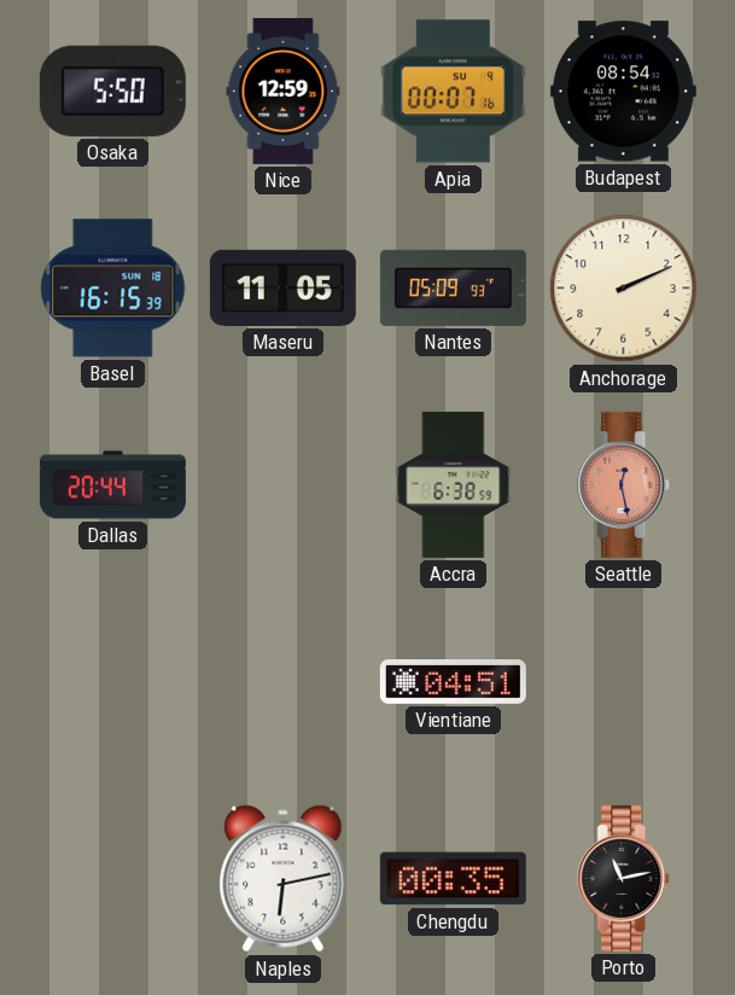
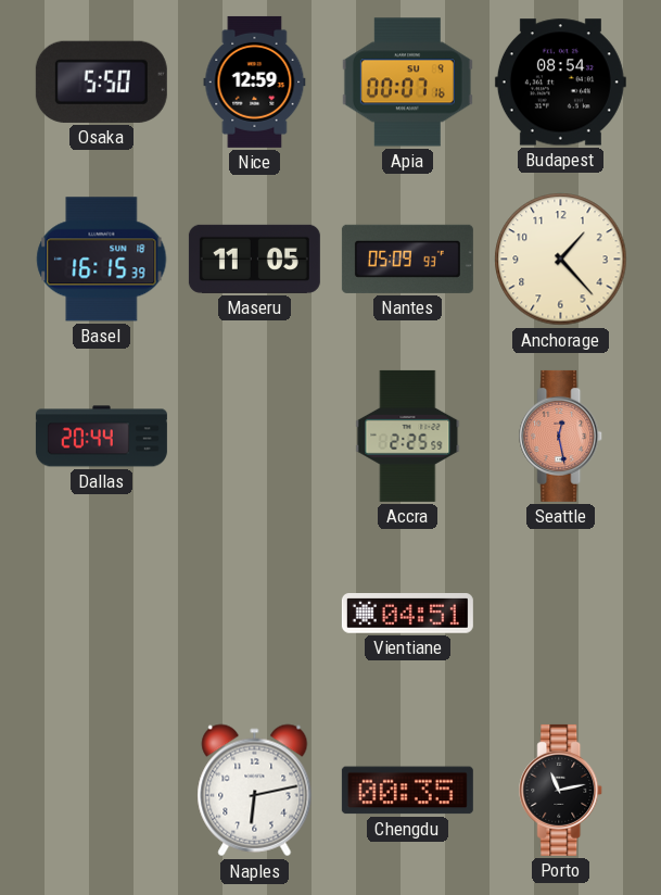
Anchorage: 2:11 -> 1:23
Accra: 6:38 -> 2:25
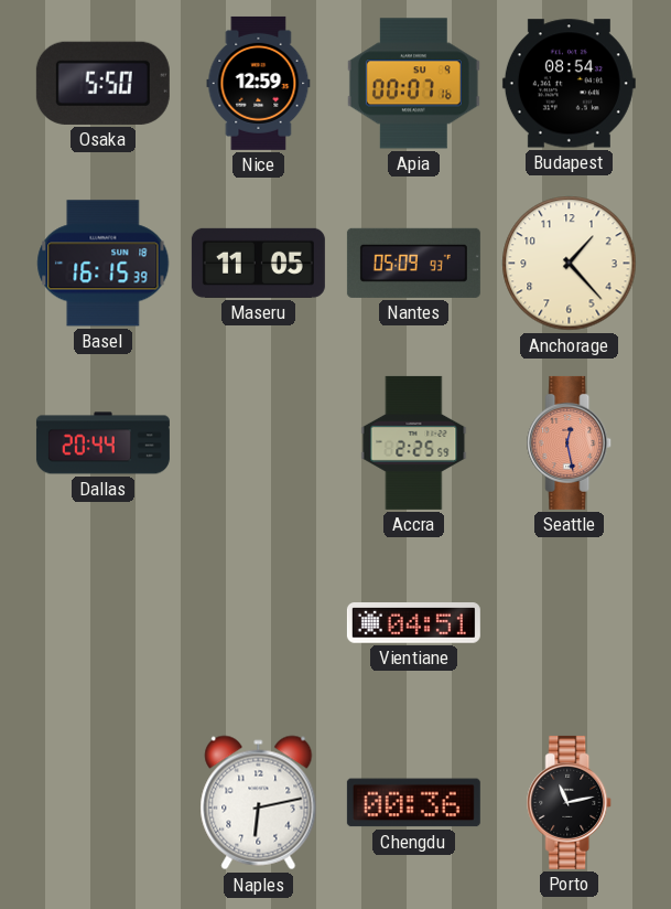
Chengdu: 00:35 -> 00:36
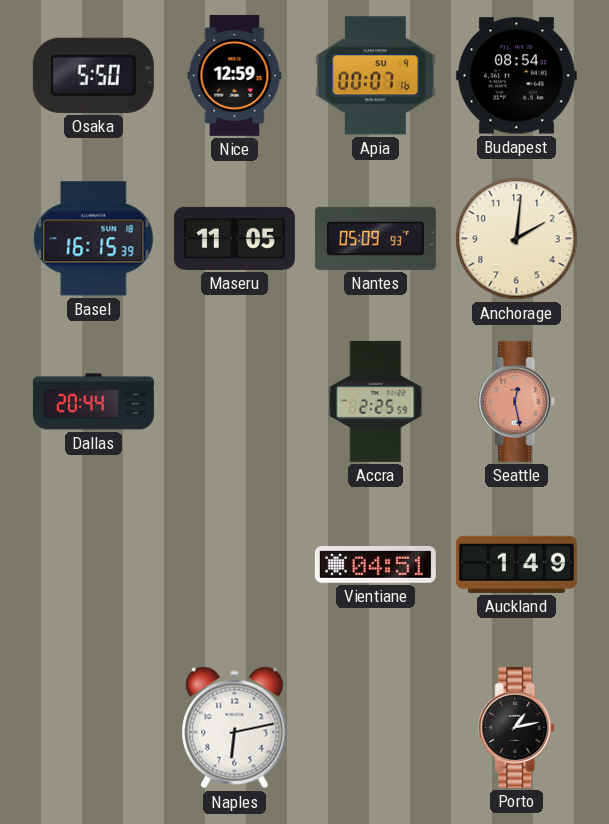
Anchorage: 1:23 -> 2:01
Auckland: none -> 1:49
Chengdu: 00:36 -> none
Porto: 11:13 -> 1:13
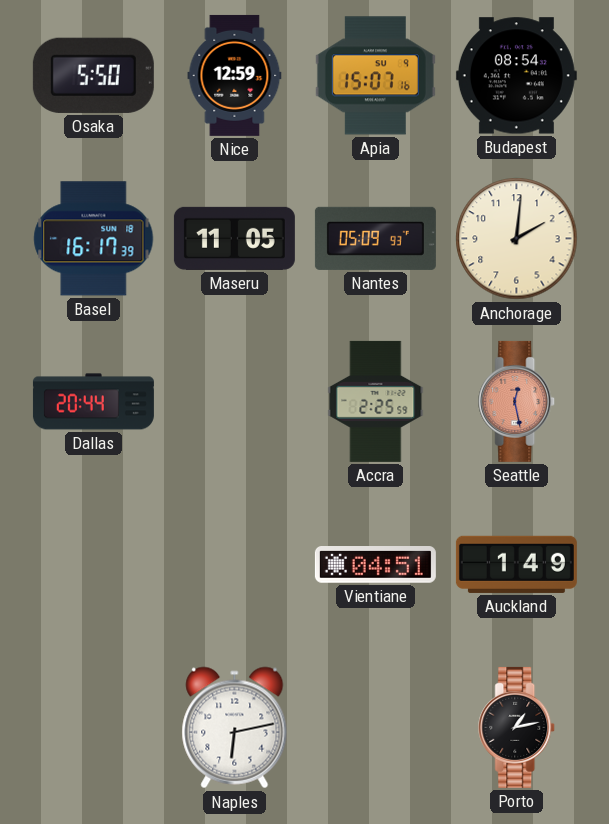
Apia: 00:07 -> 15:07
Basel: 16:15 -> 16:17
